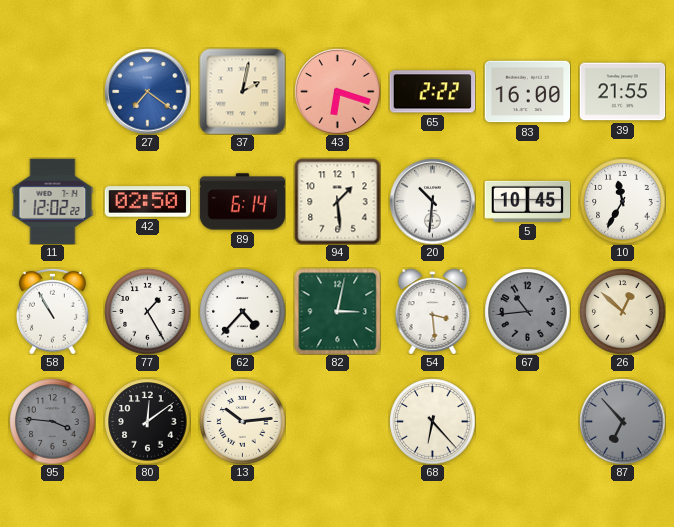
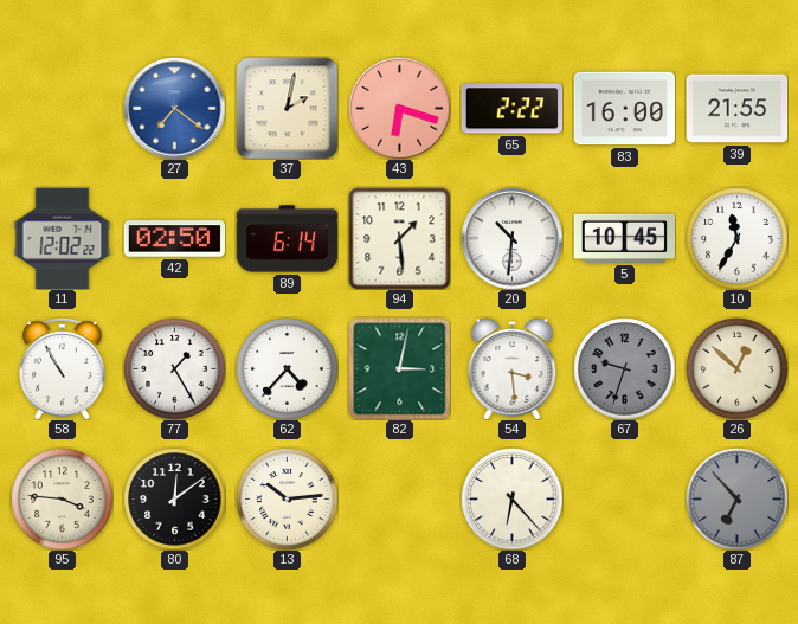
67: 10:44 -> 9:33
95 dial: grey -> cream
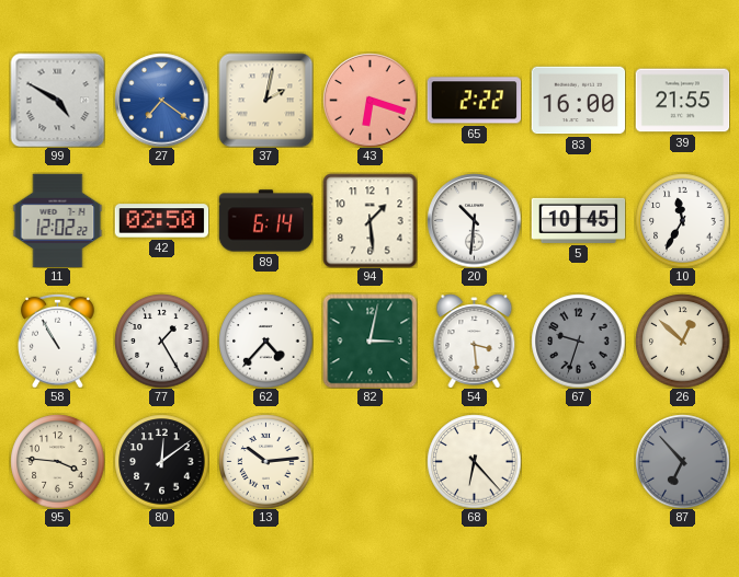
99: none -> 4:50
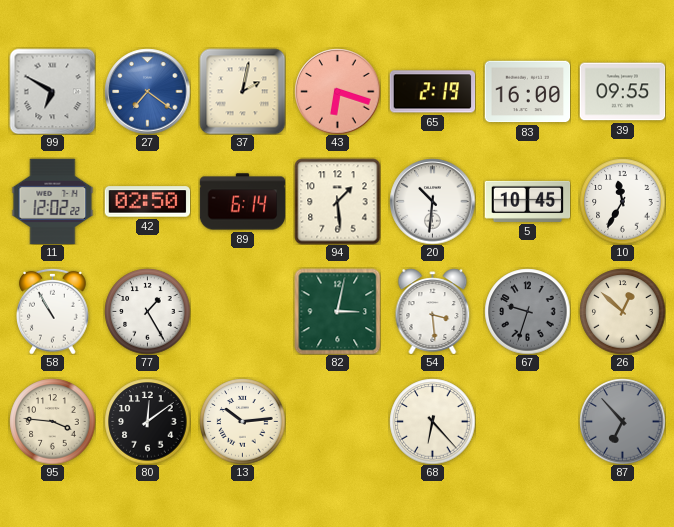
99: 4:50 -> 6:50
65: 2:22 -> 2:19
39: 21:55 -> 09:55
62: 4:37 -> none
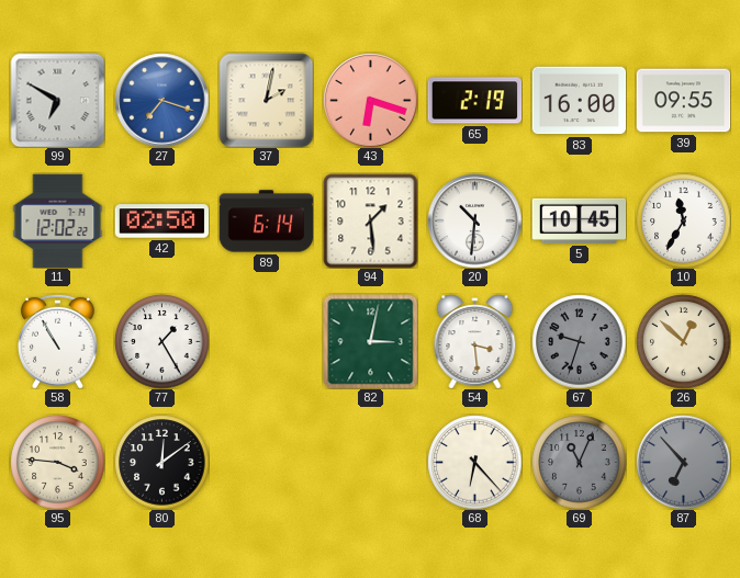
27: 7:21 -> 7:18
13: 10:14 -> none
69: none -> 11:04
